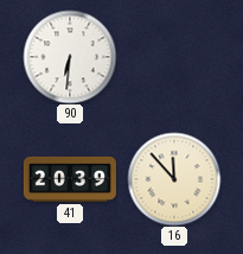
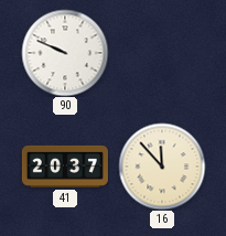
90: 6:31 -> 9:49
41: 20:39 -> 20:37
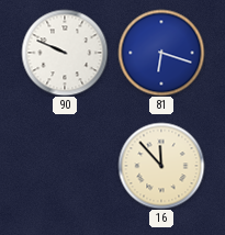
81: none -> 6:18
41: 20:37 -> none
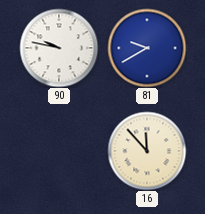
90: 9:49 -> 9:47
81: 6:18 -> 9:40
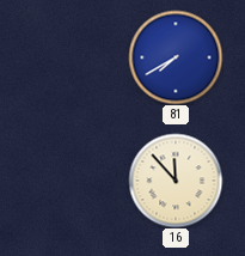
90: 9:47 -> none
81: 9:40 -> 7:40
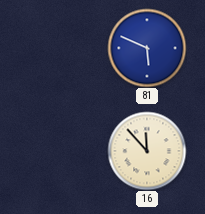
81: 7:40 -> 5:49
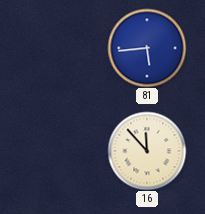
81: 5:49 -> 5:44
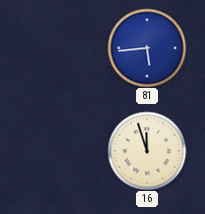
16: 11:53 -> 11:57
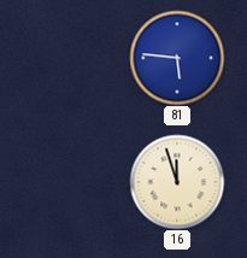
81: 5:44 -> 5:46
